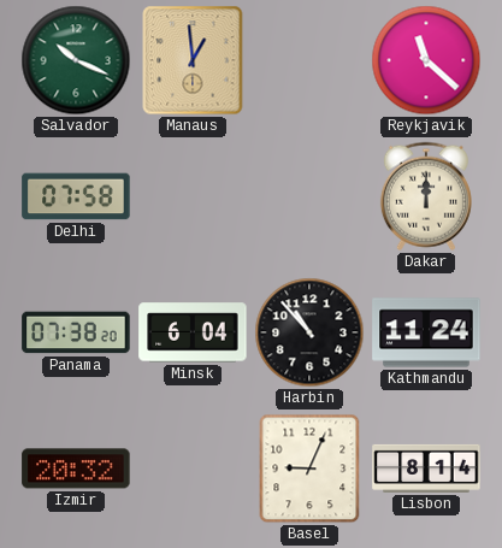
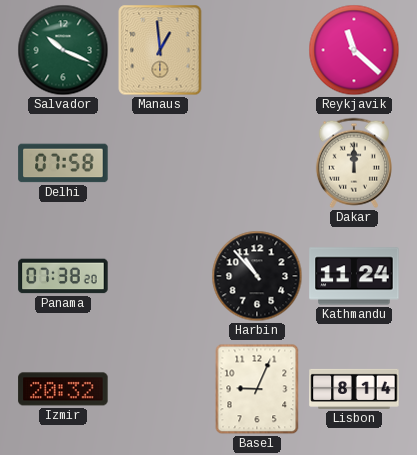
Minsk: 6:04 -> none
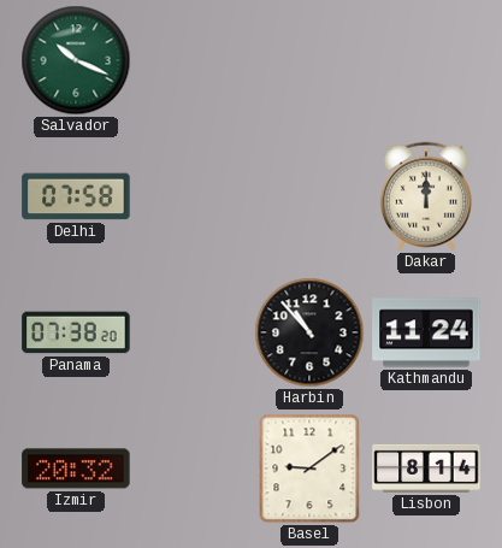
Manaus: 12:59 -> none
Reykjavik: 11:22 -> none
Basel: 9:04 -> 9:09
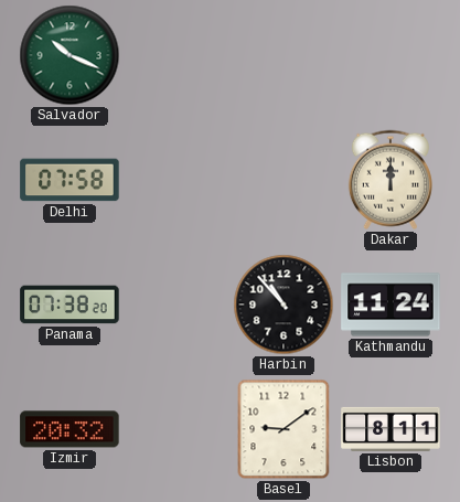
Lisbon: 8:14 -> 8:11
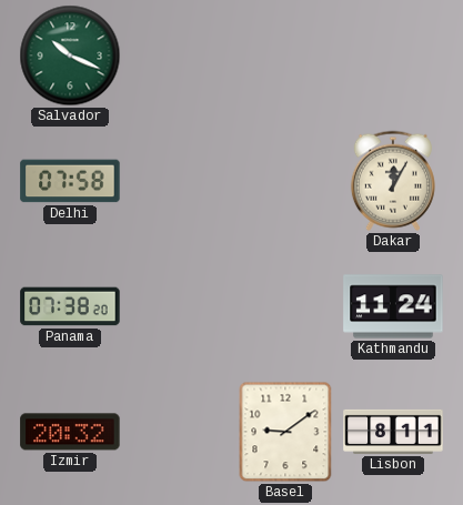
Dakar: 12:00 -> 12:05
Harbin: 10:53 -> none
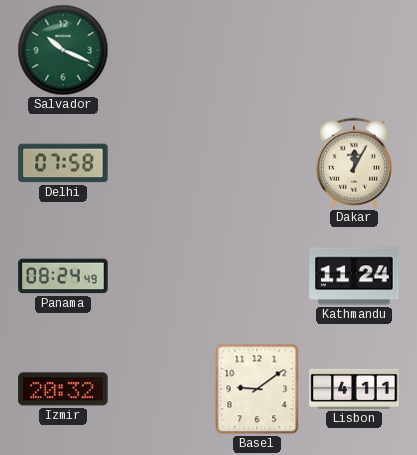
Panama: 07:38 -> 08:24
Lisbon: 8:11 -> 4:11
